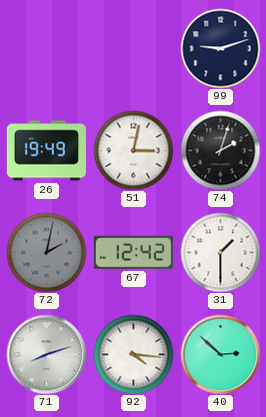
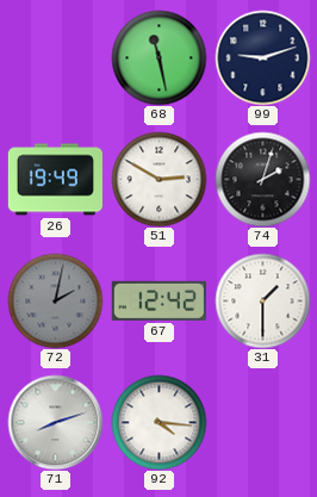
68: none -> 11:28
51: 3:02 -> 2:50
40: 2:52 -> none
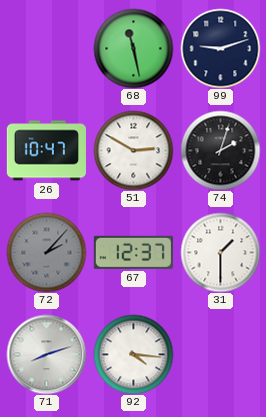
26: 19:49 -> 10:47
72: 2:02 -> 2:07
67: 12:42 -> 12:37
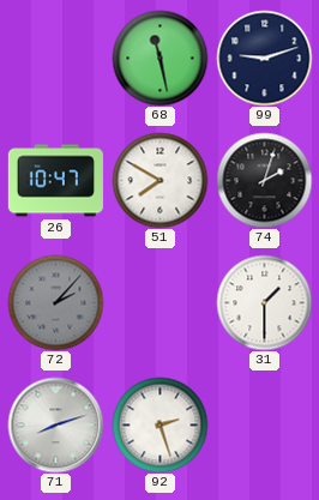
51: 2:50 -> 7:50
67: 12:37 -> none
92: 4:16 -> 2:27
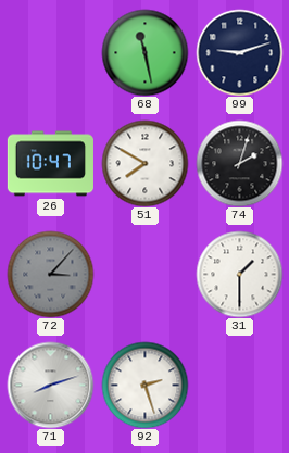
72: 2:07 -> 3:07
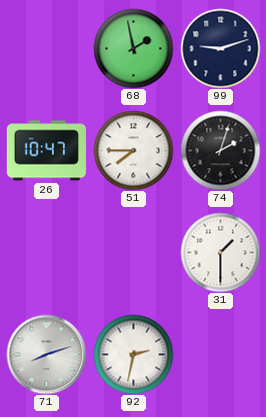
68: 11:28 -> 1:58
51: 7:50 -> 7:45
72: 3:07 -> none
92: 2:27 -> 2:32
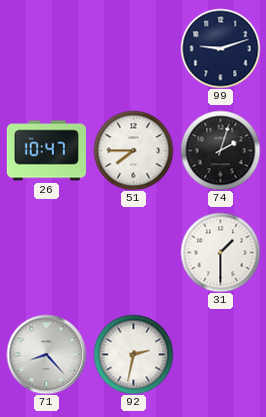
68: 1:58 -> none
71: 8:12 -> 8:23
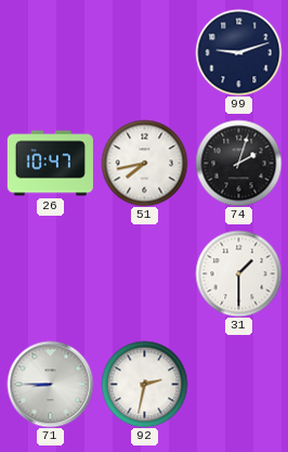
51: 7:45 -> 7:43
71: 8:23 -> 8:45
